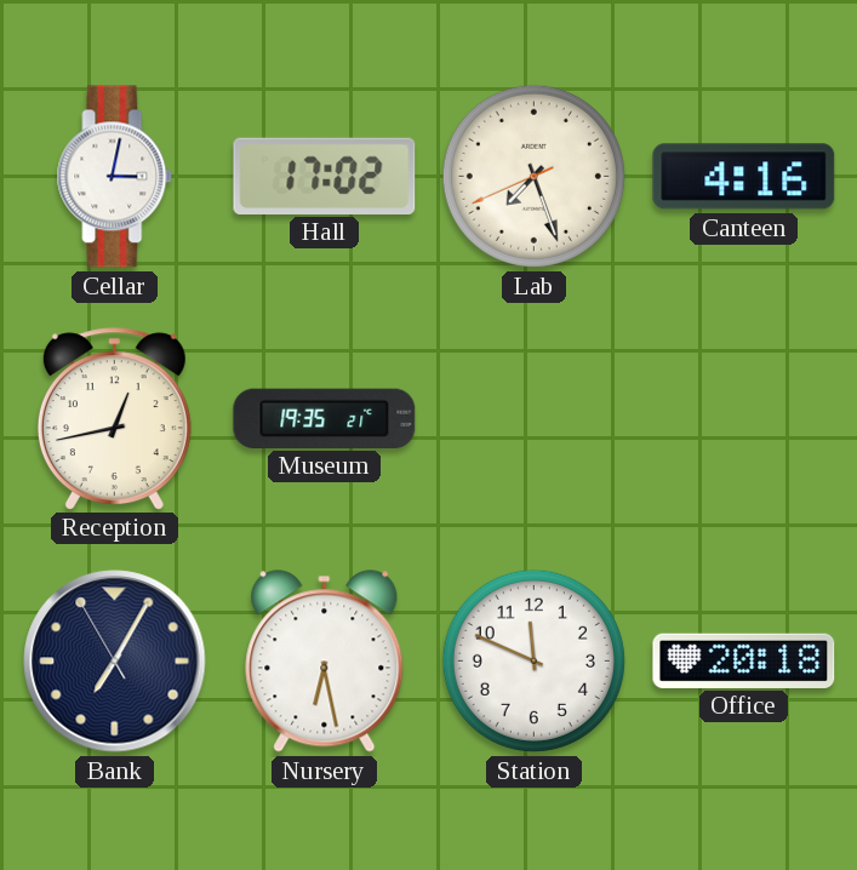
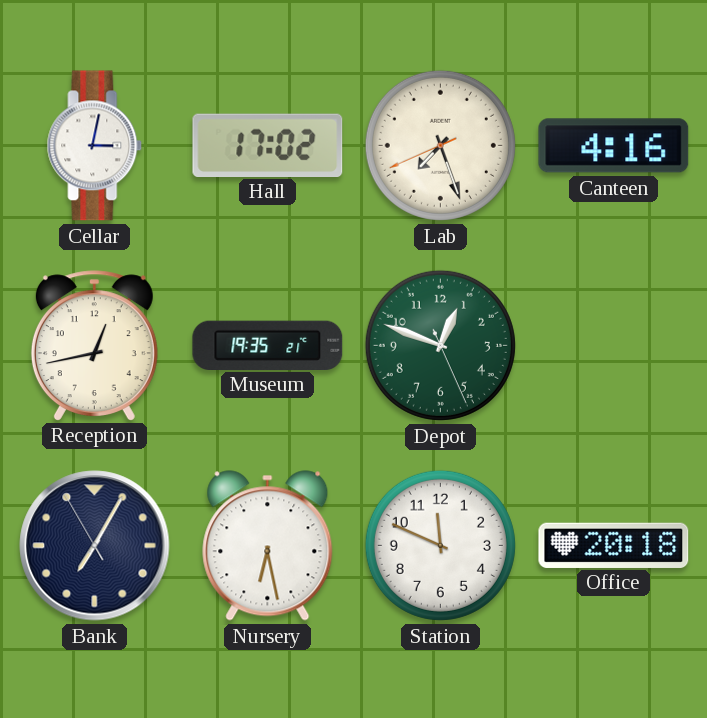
Depot: none -> 12:48
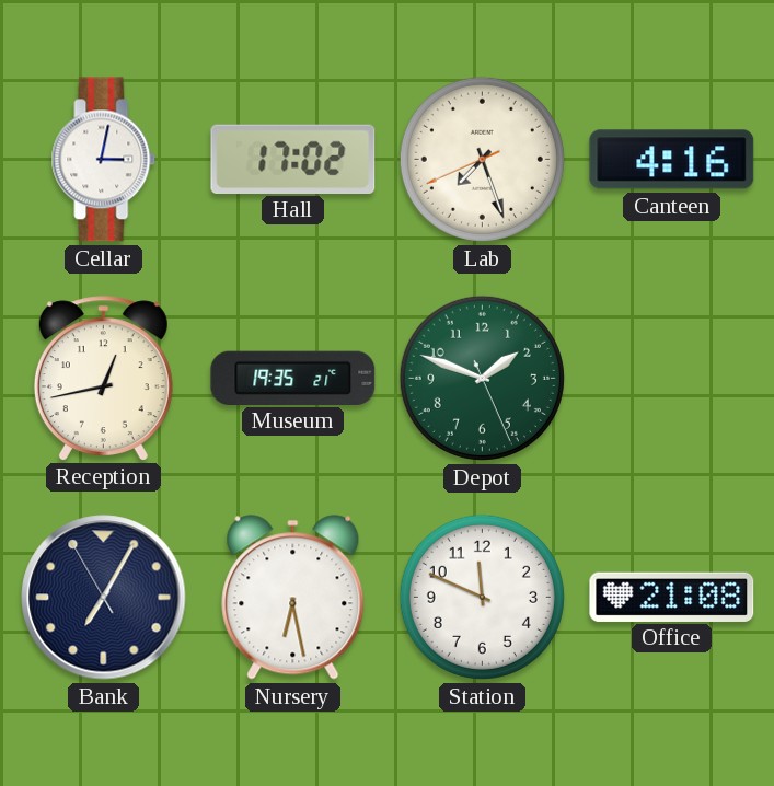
Depot: 12:48 -> 1:48
Office: 20:18 -> 21:08
